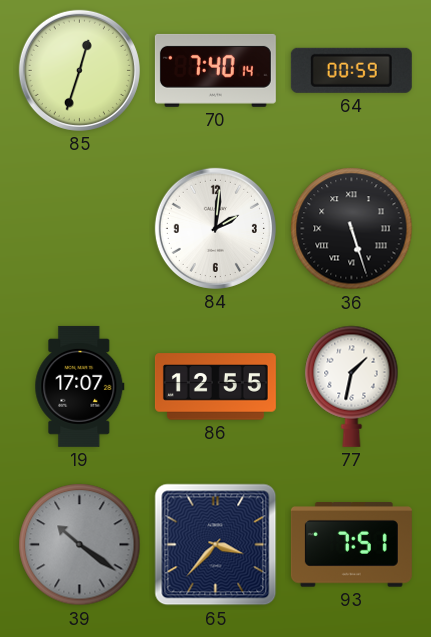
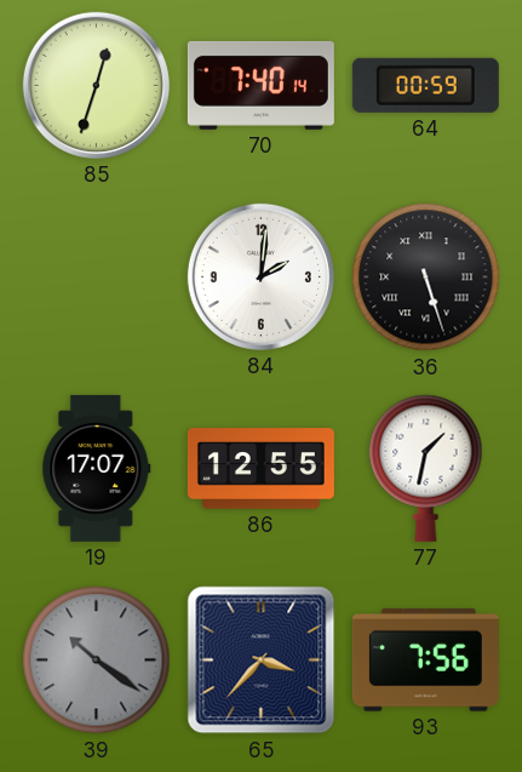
93: 7:51 -> 7:56
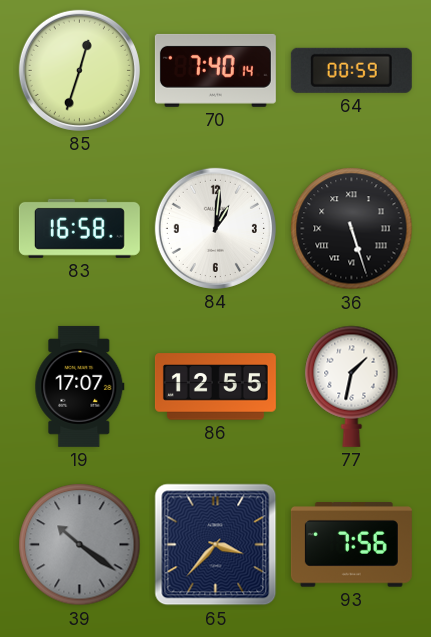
83: none -> 16:58
84: 2:01 -> 1:01
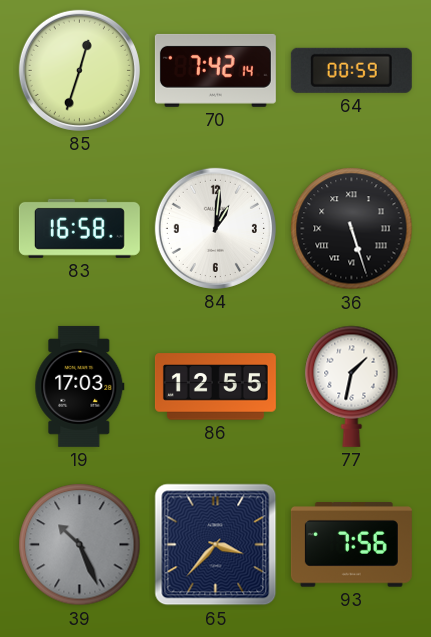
70: 7:40 -> 7:42
19: 17:07 -> 17:03
39: 10:21 -> 10:26
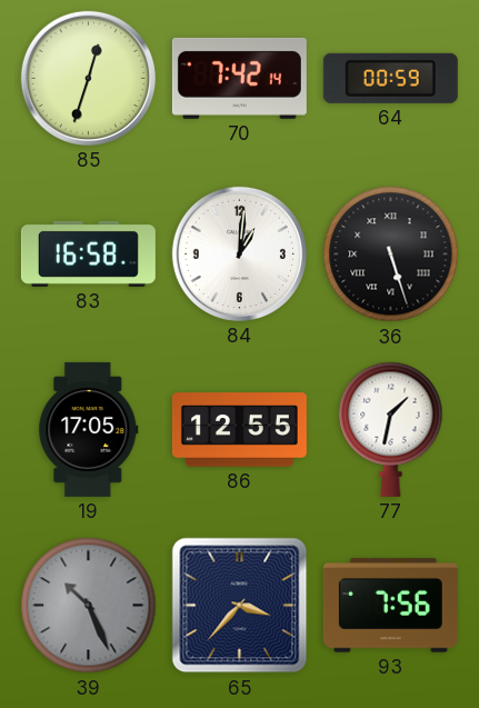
19: 17:03 -> 17:05
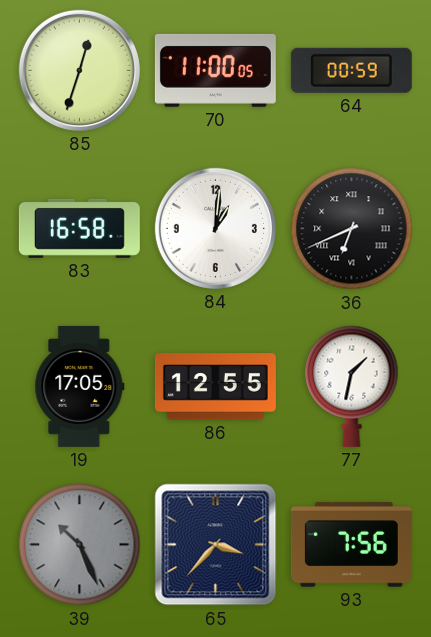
70: 7:42 -> 11:00
36: 5:27 -> 6:41
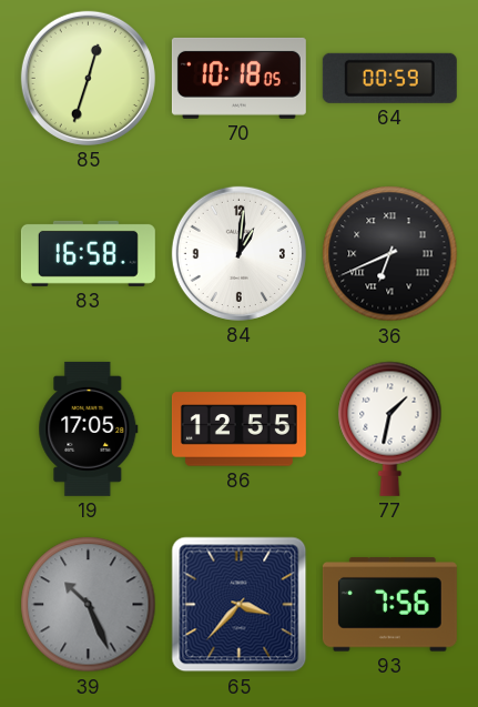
70: 11:00 -> 10:18
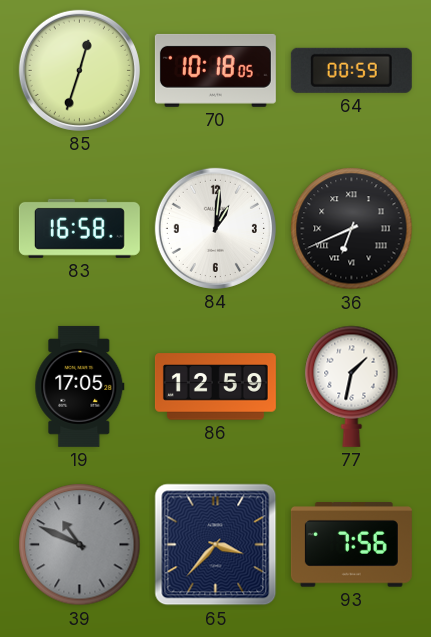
86: 12:55 -> 12:59
39: 10:26 -> 10:49
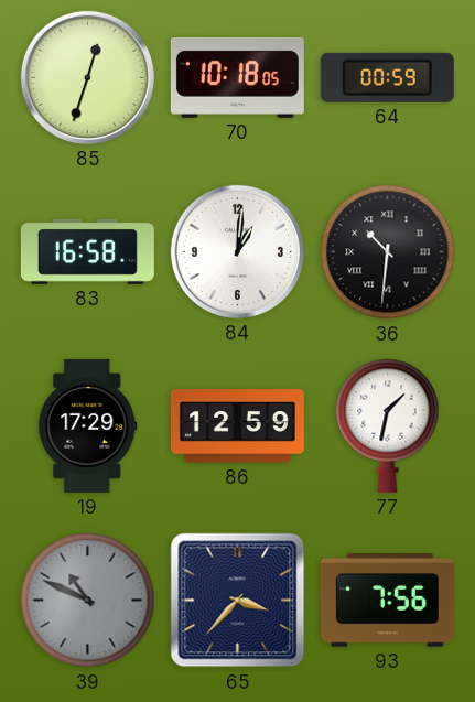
36: 6:41 -> 10:31
19: 17:05 -> 17:29
